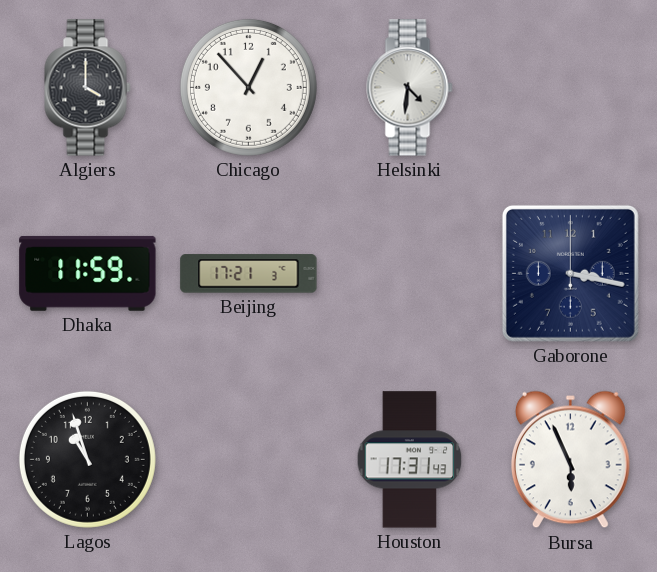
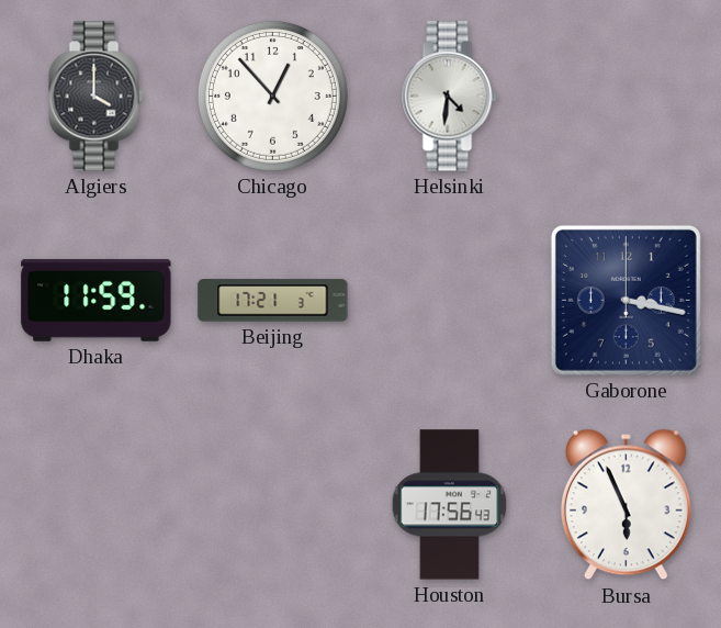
Lagos: 10:57 -> none
Houston: 17:31 -> 17:56
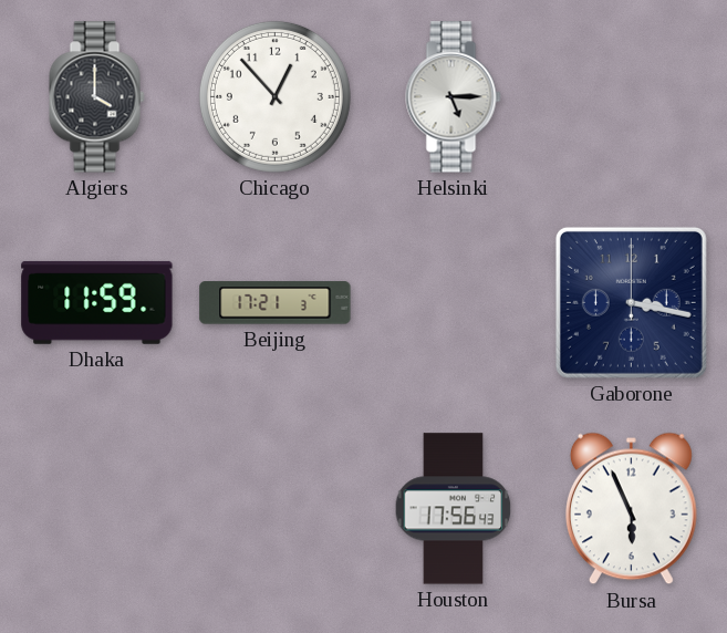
Helsinki: 4:31 -> 5:15
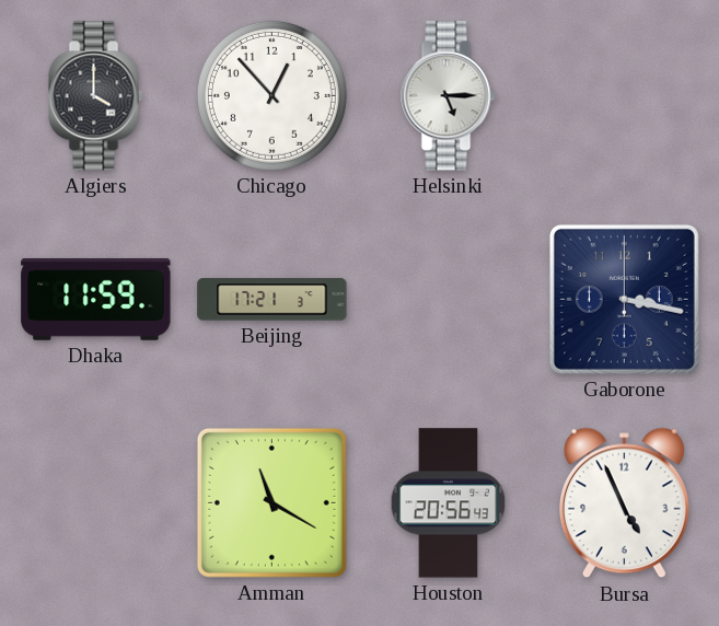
Amman: none -> 11:20
Houston: 17:56 -> 20:56
Bursa: 5:56 -> 4:56
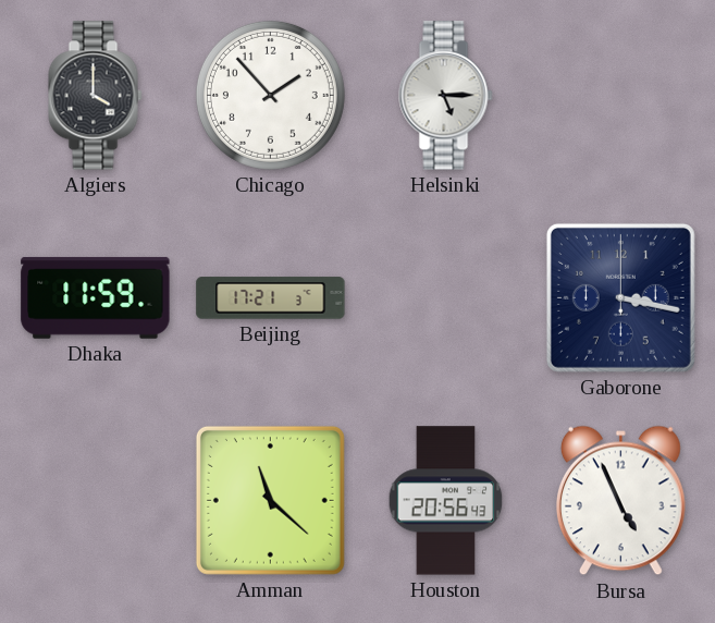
Chicago: 12:53 -> 1:53
Amman: 11:20 -> 11:22
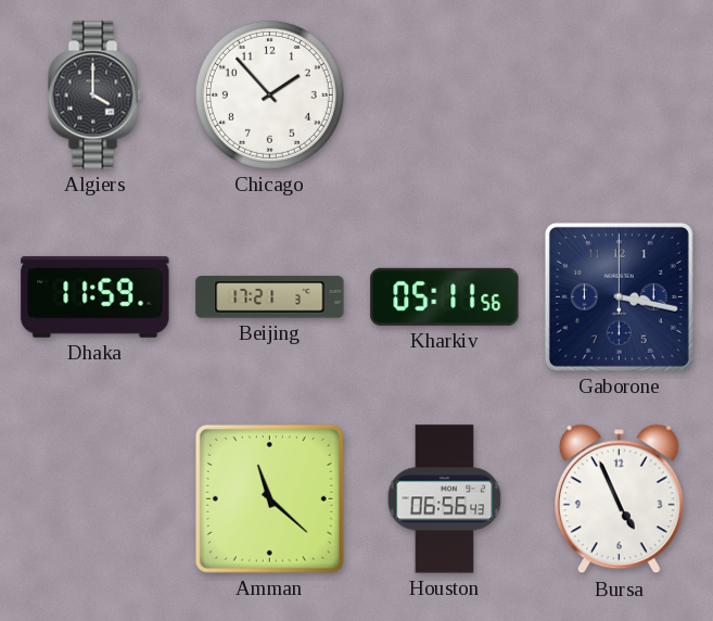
Helsinki: 5:15 -> none
Kharkiv: none -> 05:11
Houston: 20:56 -> 06:56
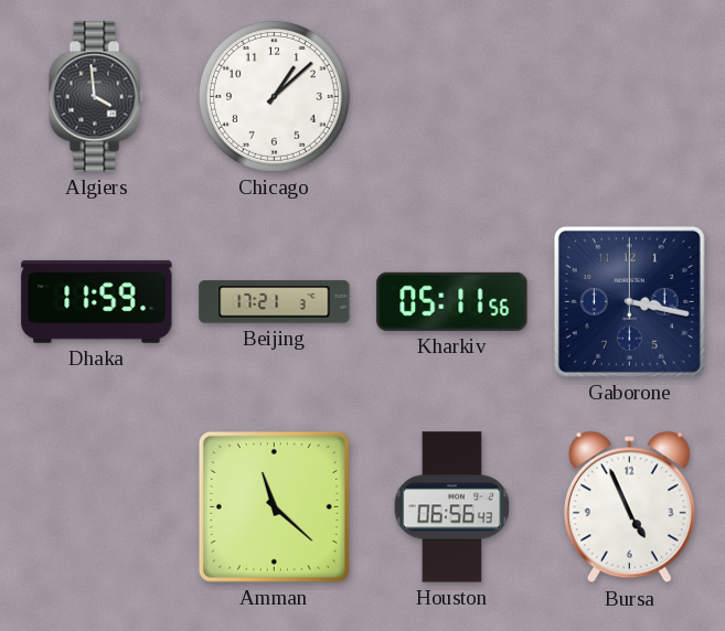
Algiers: 4:00 -> 3:59
Chicago: 1:53 -> 1:08
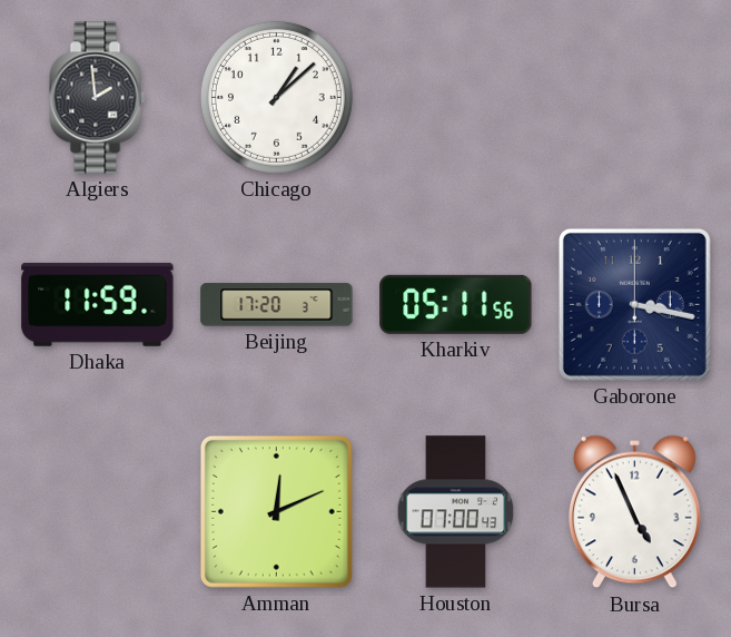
Algiers: 3:59 -> 1:59
Beijing: 17:21 -> 17:20
Amman: 11:22 -> 12:11
Houston: 06:56 -> 07:00
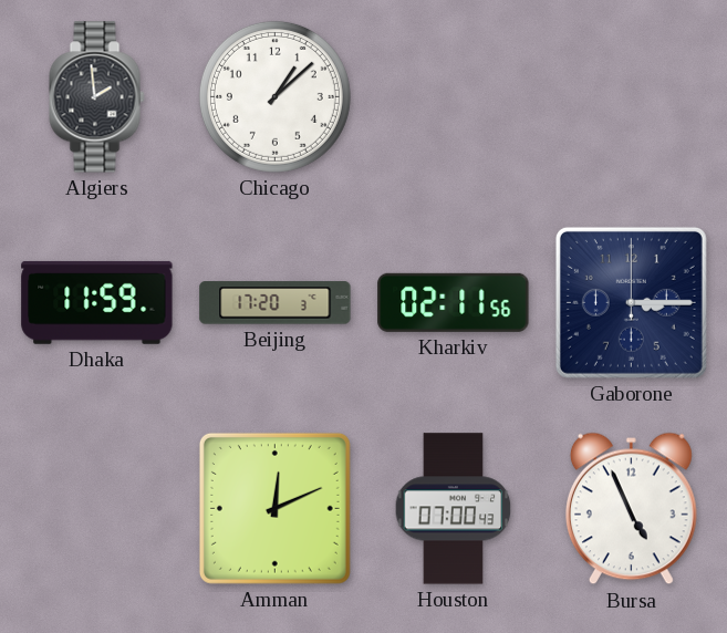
Kharkiv: 05:11 -> 02:11
Gaborone: 3:17 -> 3:15
